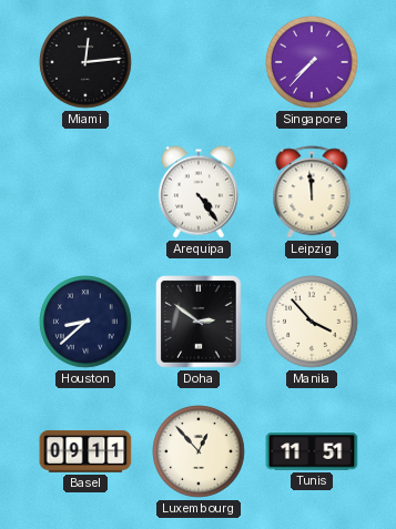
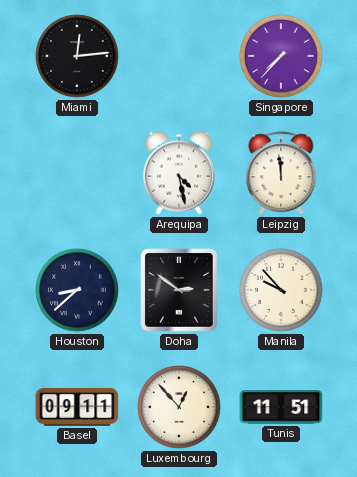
Arequipa: 4:24 -> 4:28
Manila: 3:53 -> 9:53
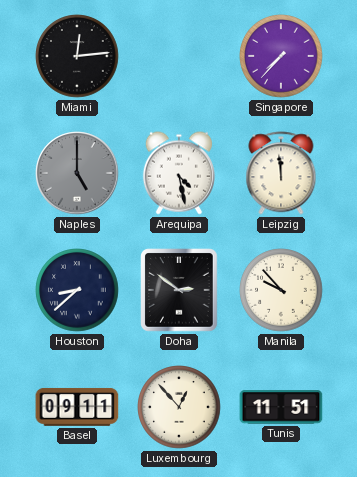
Naples: none -> 5:00
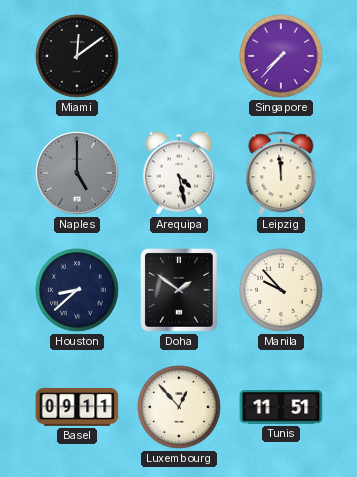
Miami: 12:14 -> 12:09
Doha: 2:51 -> 1:51
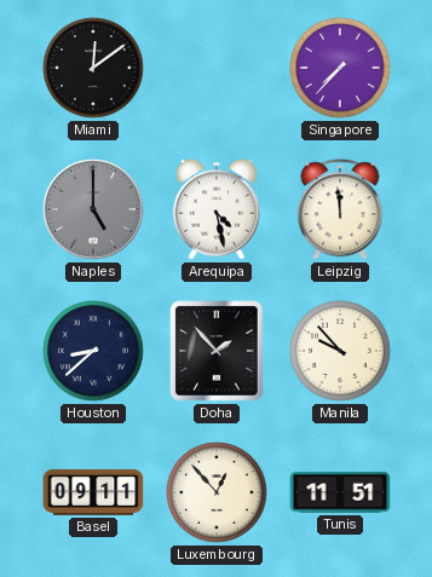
Doha: 1:51 -> 1:53
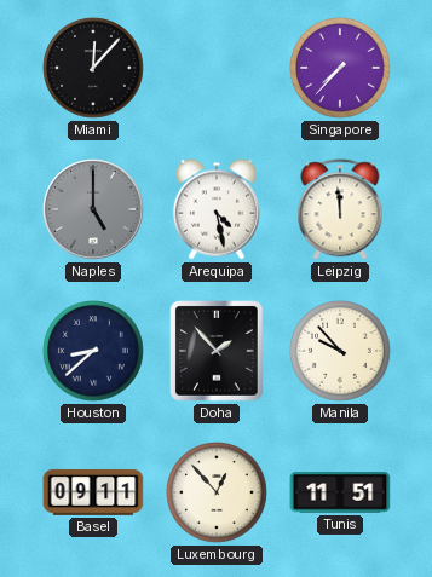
Miami: 12:09 -> 12:07
